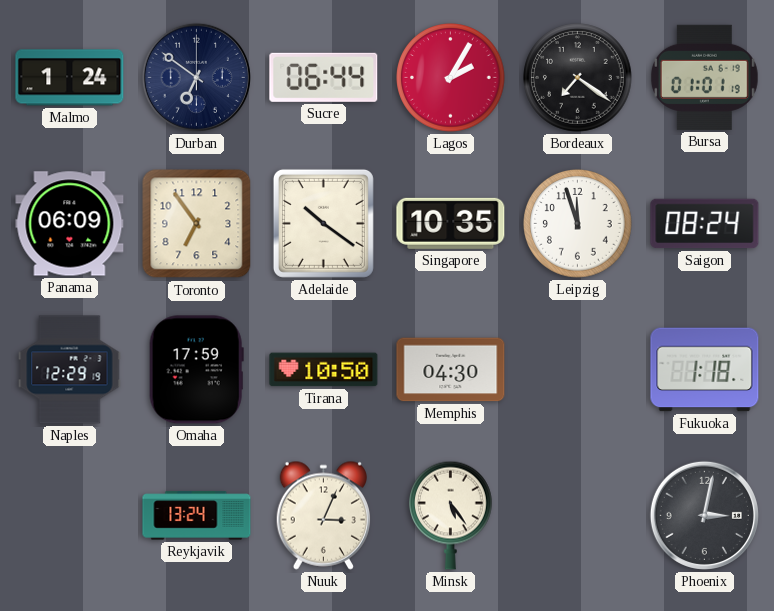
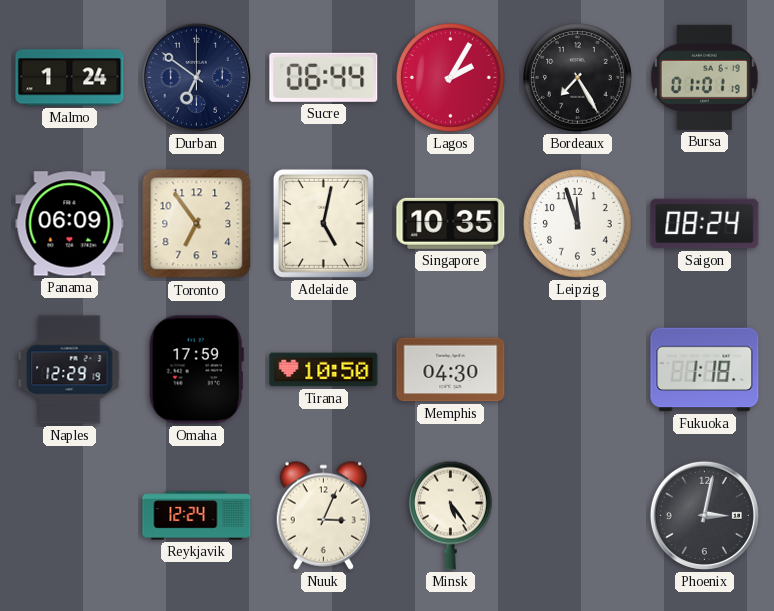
Bordeaux: 7:21 -> 7:25
Adelaide: 10:21 -> 5:02
Reykjavik: 13:24 -> 12:24
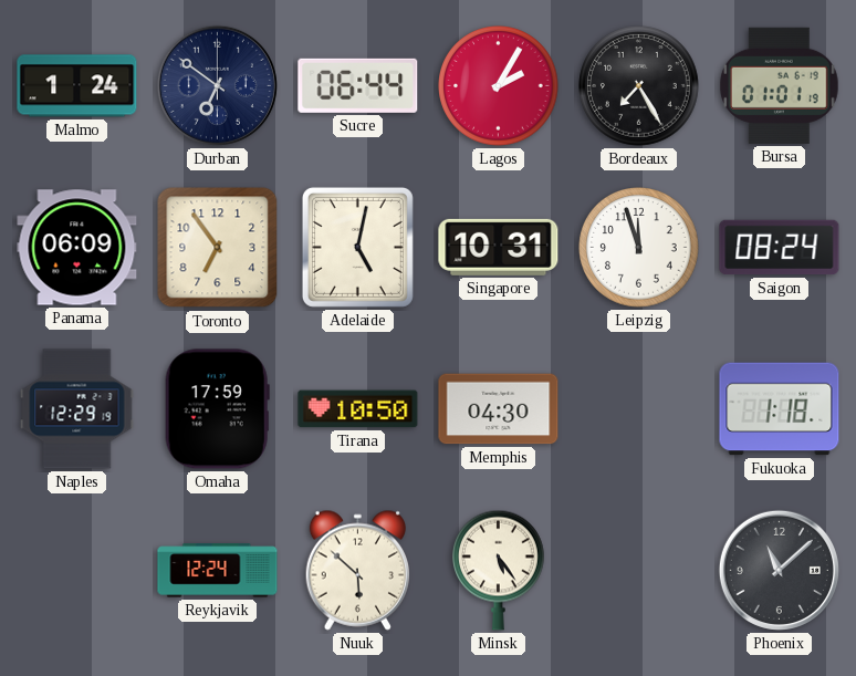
Singapore: 10:35 -> 10:31
Nuuk: 3:04 -> 5:52
Phoenix: 3:02 -> 11:08
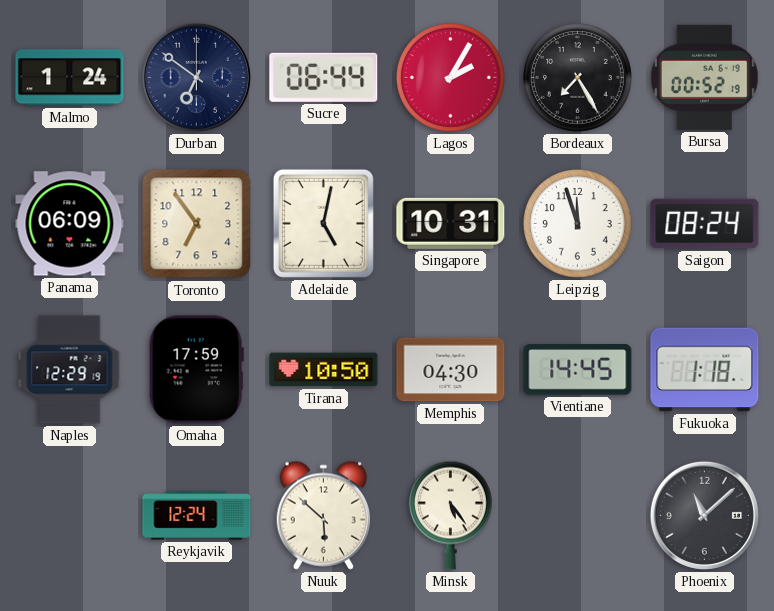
Bursa: 01:01 -> 00:52
Vientiane: none -> 14:45
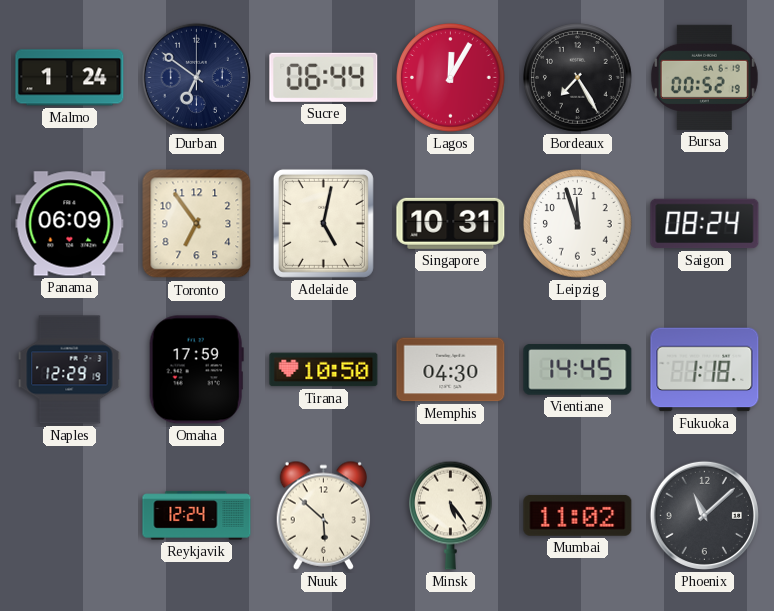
Lagos: 2:05 -> 12:05
Mumbai: none -> 11:02
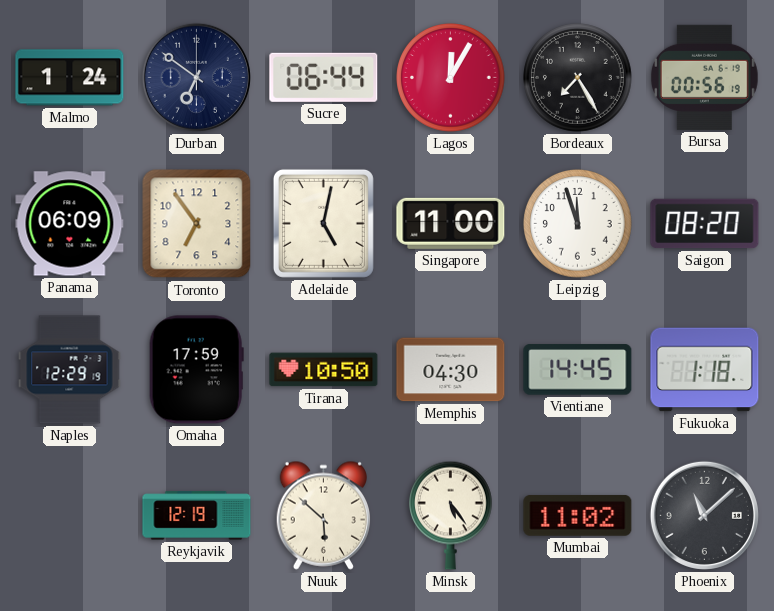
Bursa: 00:52 -> 00:56
Singapore: 10:31 -> 11:00
Saigon: 08:24 -> 08:20
Reykjavik: 12:24 -> 12:19
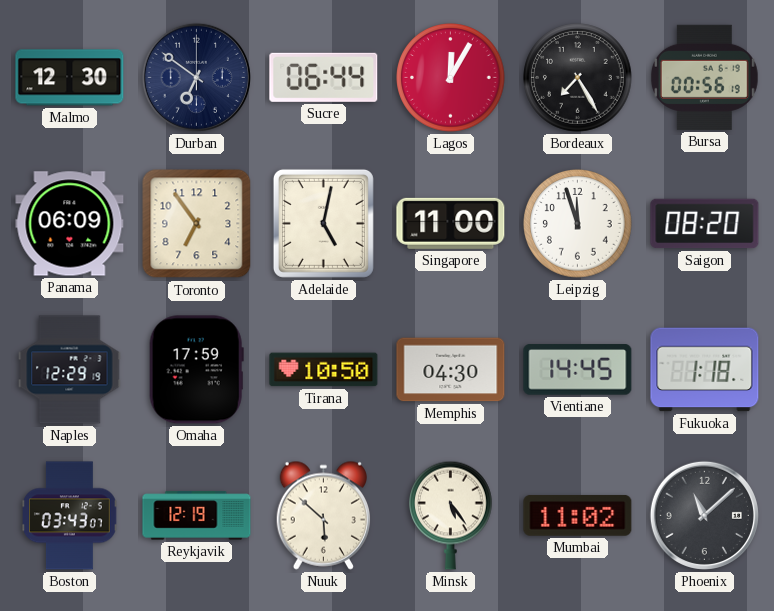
Malmo: 1:24 -> 12:30
Boston: none -> 03:43
